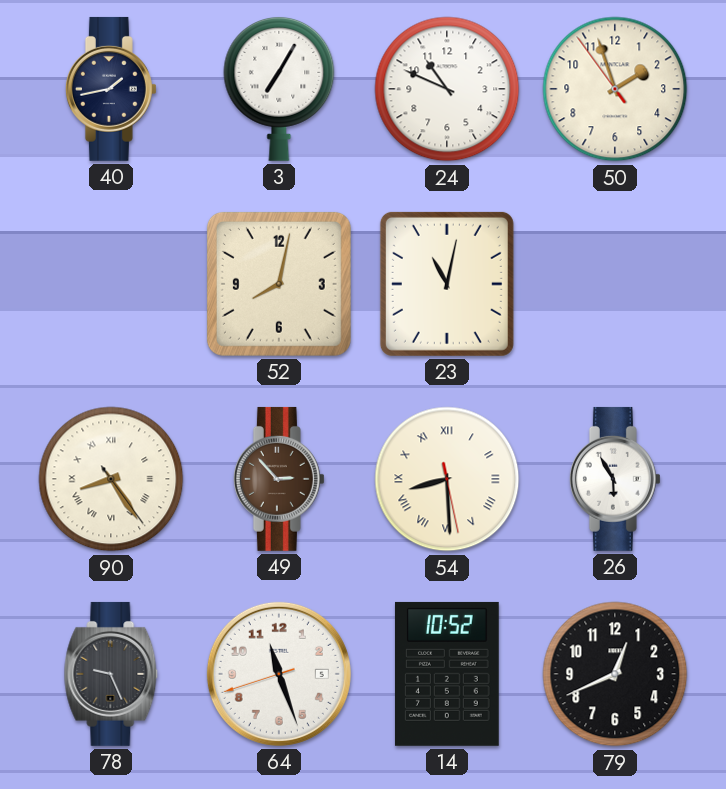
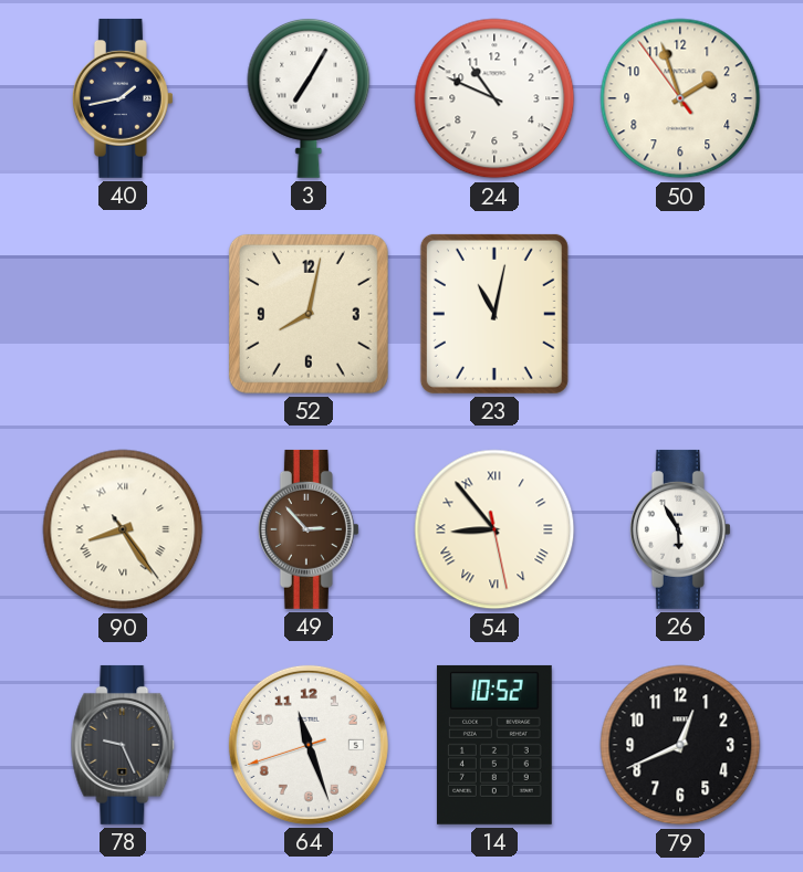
54: 8:29 -> 8:53
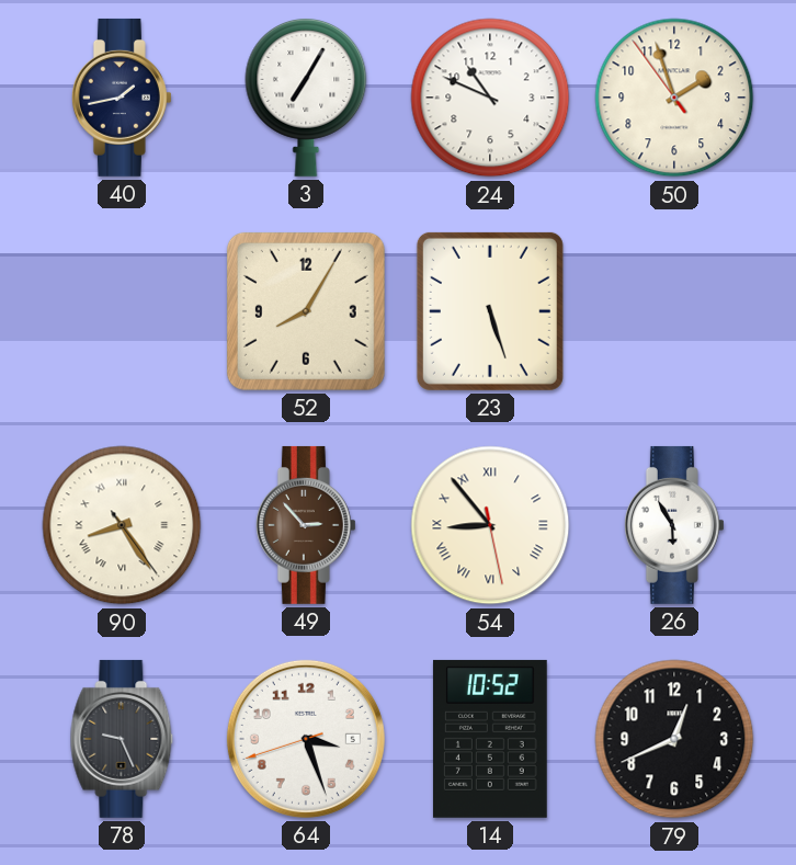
52: 8:02 -> 8:05
23: 11:02 -> 5:27
64: 11:26 -> 3:26
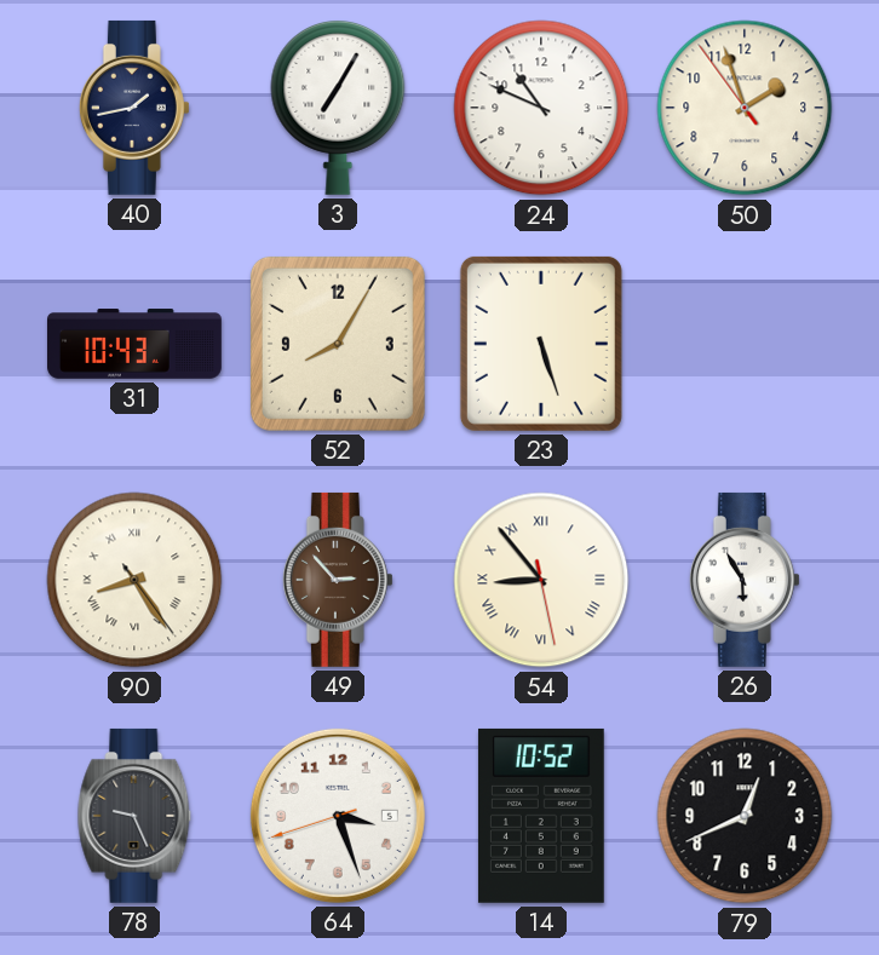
31: none -> 10:43
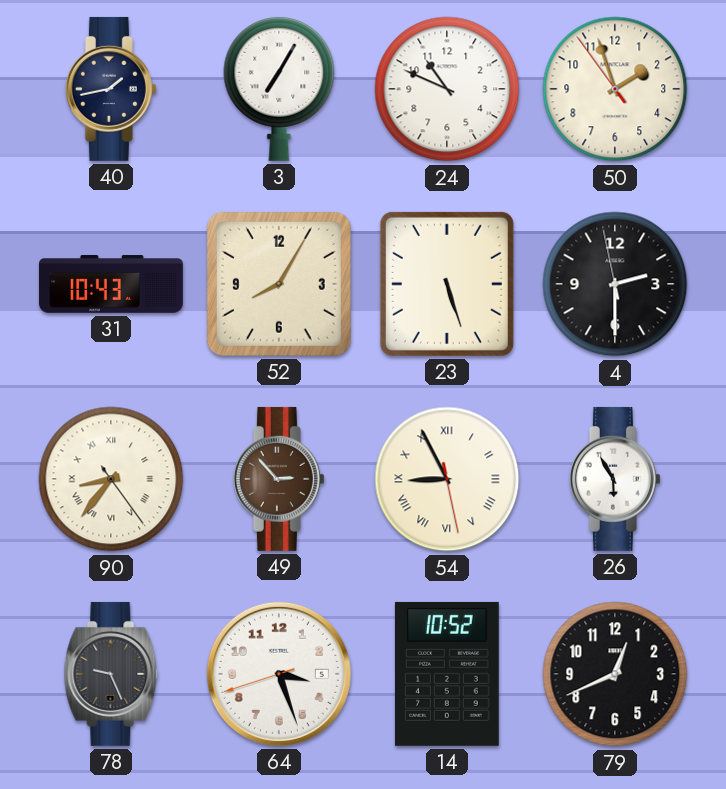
4: none -> 2:29
90: 8:24 -> 8:36
54: 8:53 -> 8:55
